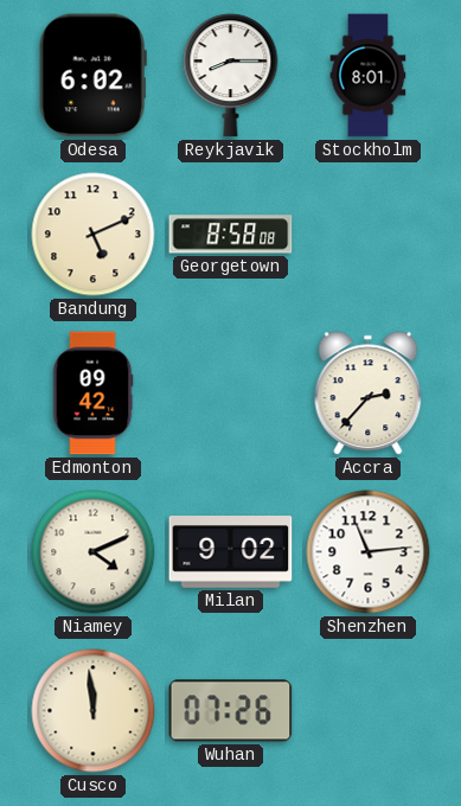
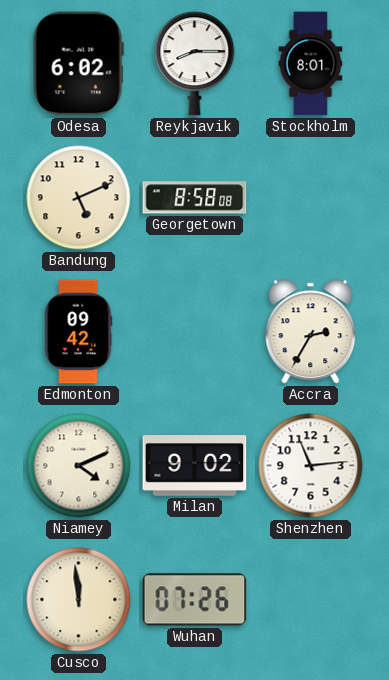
Accra: 2:37 -> 2:35
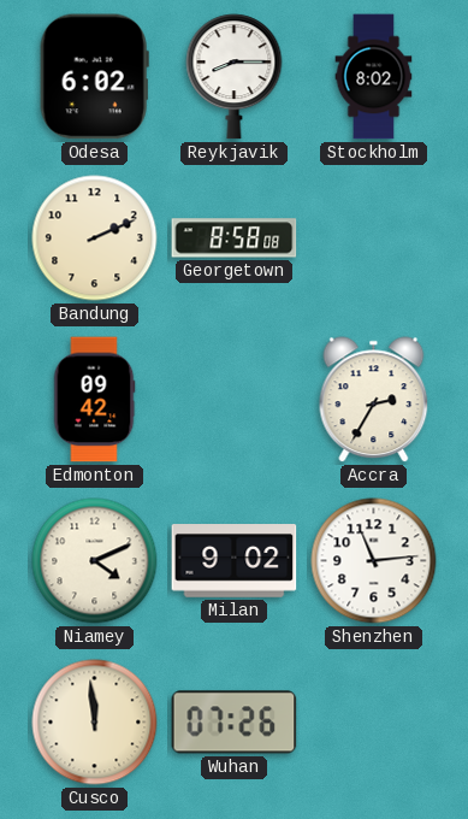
Stockholm: 8:01 -> 8:02
Bandung: 5:11 -> 2:11
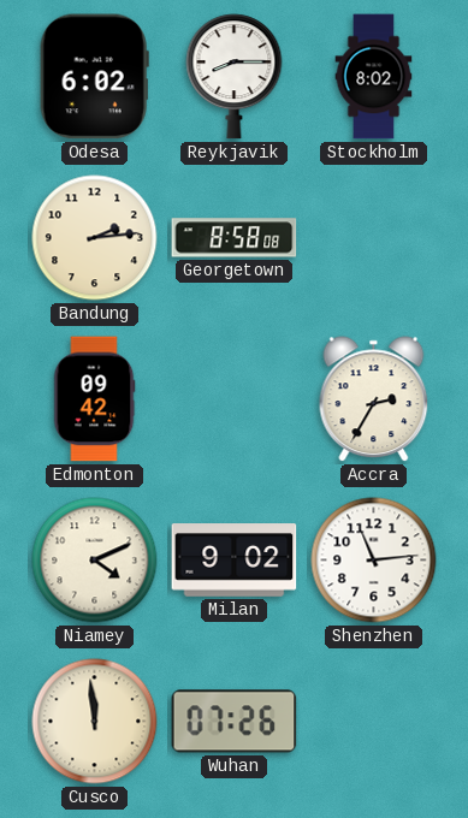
Bandung: 2:11 -> 2:14
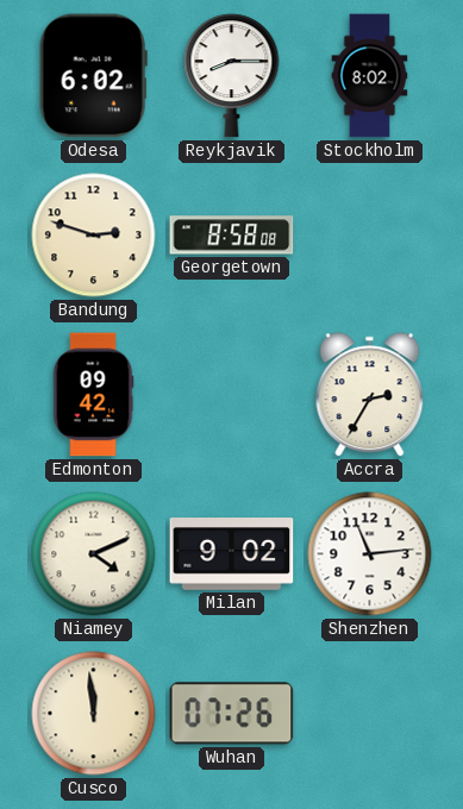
Bandung: 2:14 -> 2:48
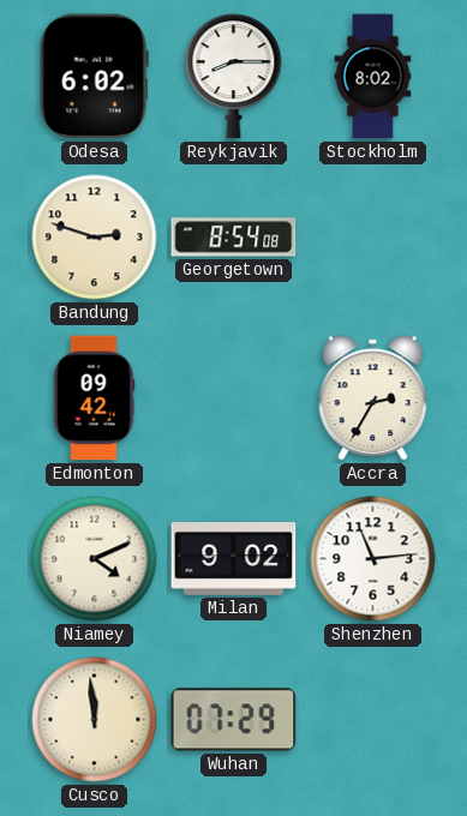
Georgetown: 8:58 -> 8:54
Wuhan: 07:26 -> 07:29
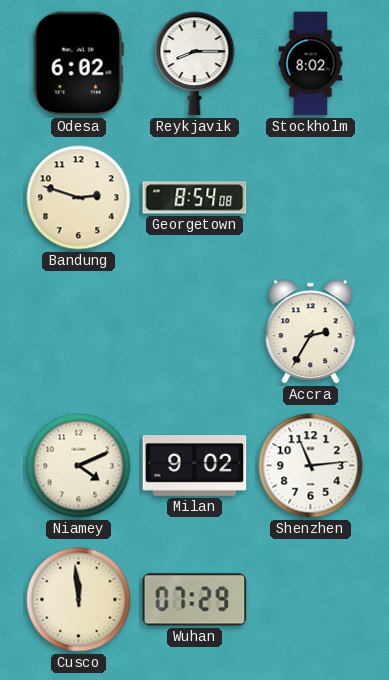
Edmonton: 09:42 -> none
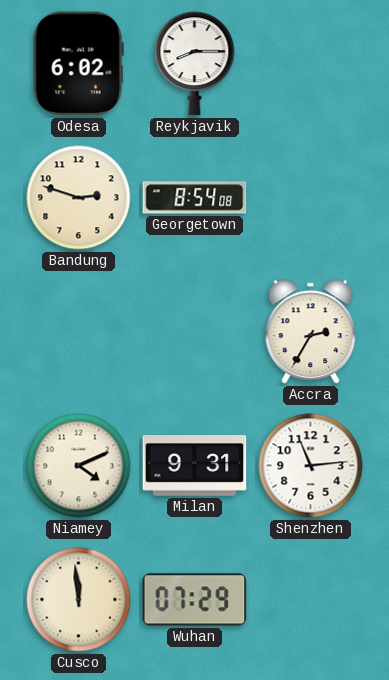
Stockholm: 8:02 -> none
Milan: 9:02 -> 9:31
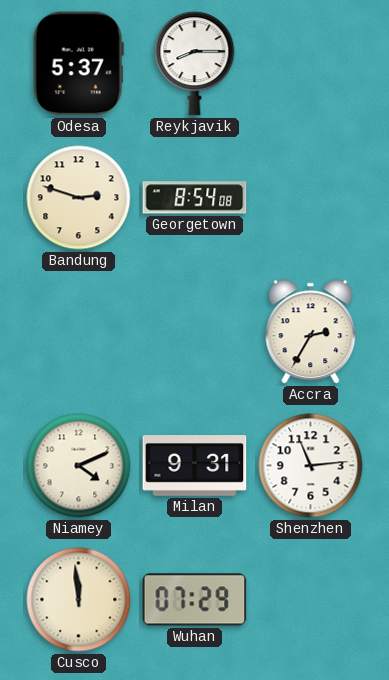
Odesa: 6:02 -> 5:37
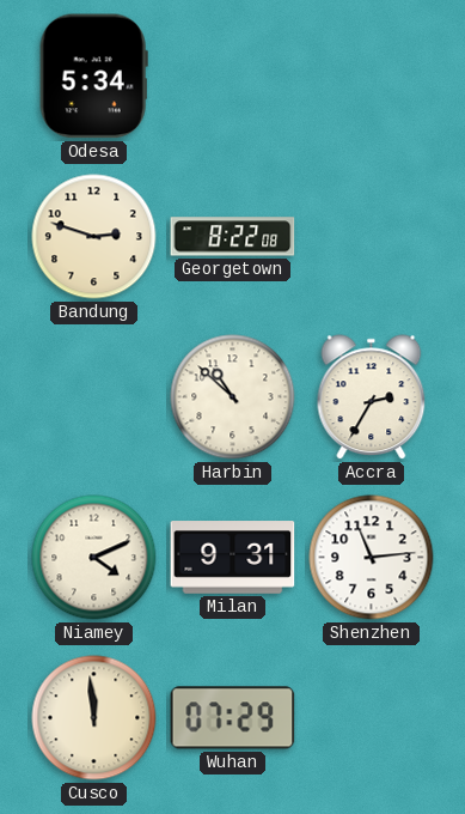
Odesa: 5:37 -> 5:34
Reykjavik: 8:15 -> none
Georgetown: 8:54 -> 8:22
Harbin: none -> 10:52
